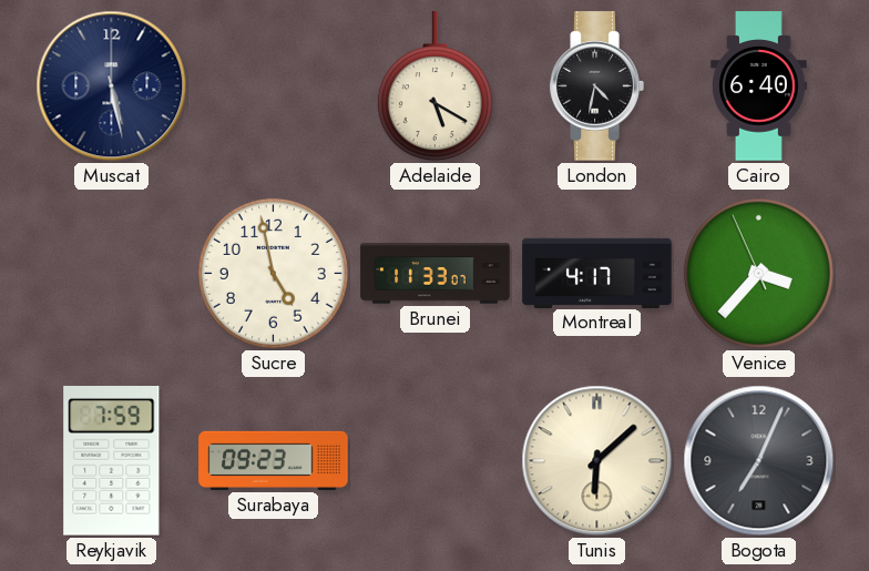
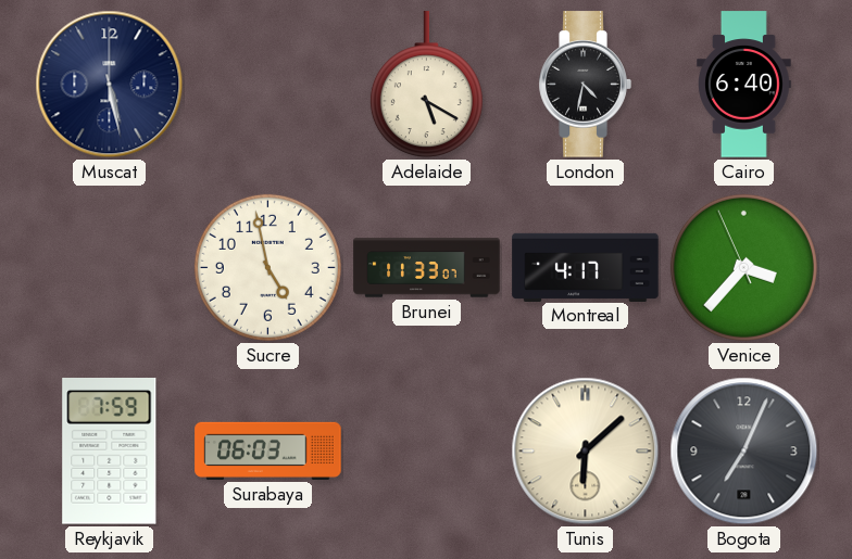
Surabaya: 09:23 -> 06:03
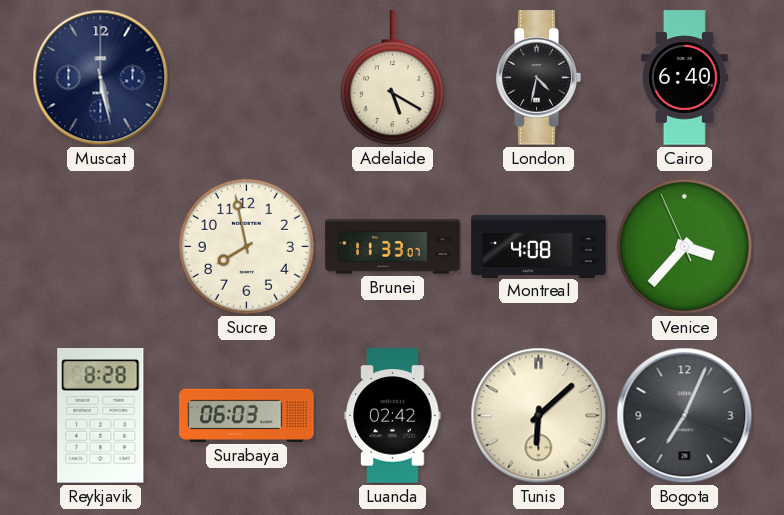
Sucre: 4:58 -> 7:58
Montreal: 4:17 -> 4:08
Reykjavik: 7:59 -> 8:28
Luanda: none -> 02:42
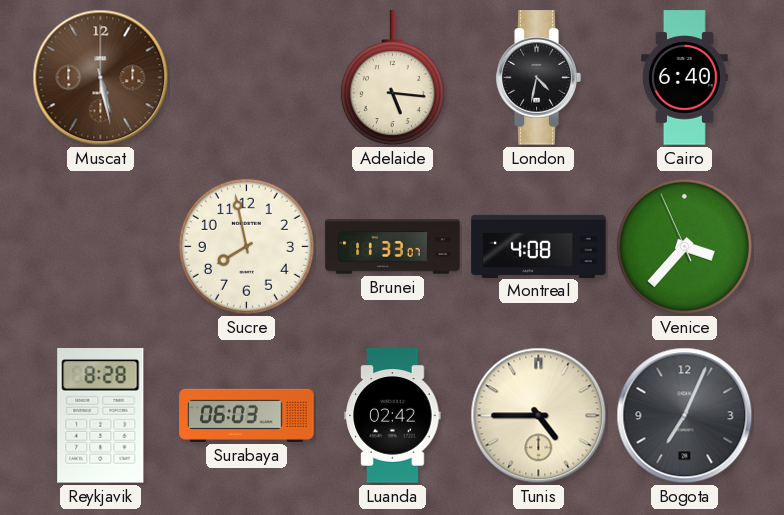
Muscat dial: navy -> brown
Adelaide: 5:20 -> 5:16
Tunis: 6:08 -> 4:45
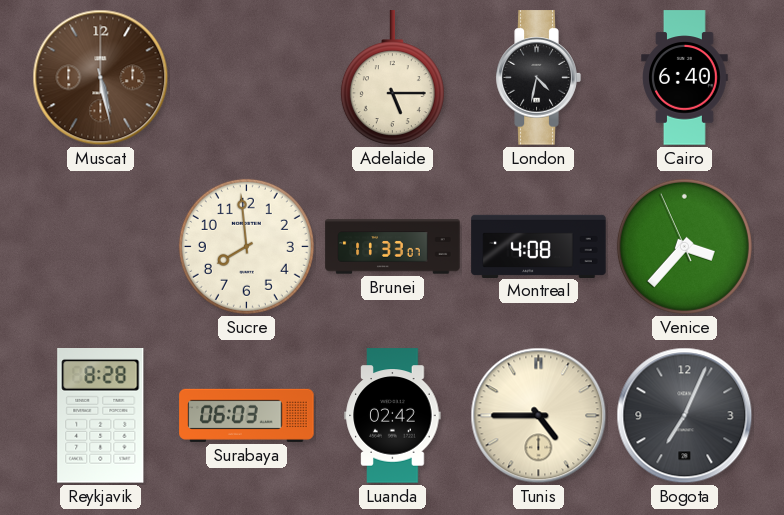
Adelaide: 5:16 -> 5:15
Sucre: 7:58 -> 7:59
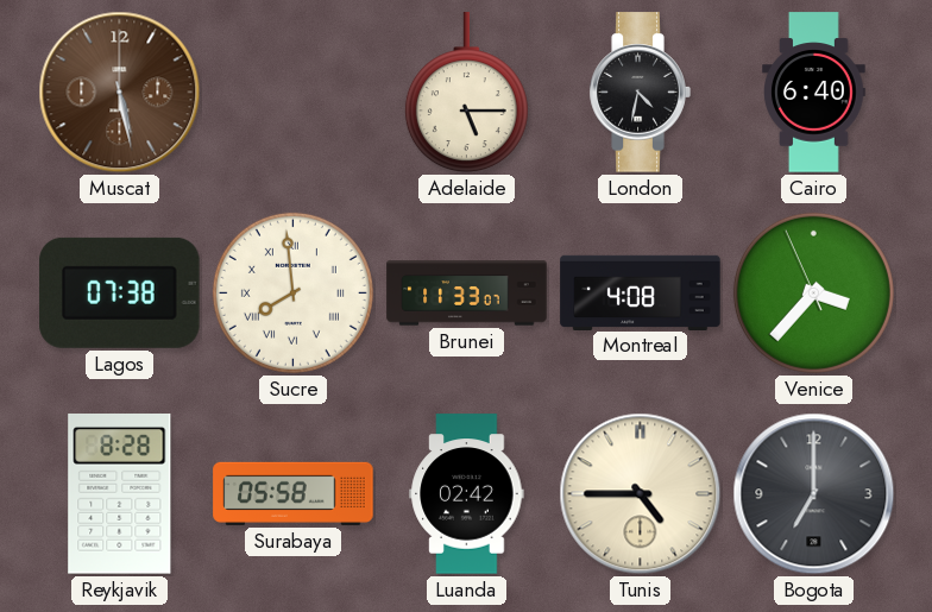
Lagos: none -> 07:38
Sucre numerals: Arabic -> Roman
Surabaya: 06:03 -> 05:58
Bogota: 7:04 -> 7:00
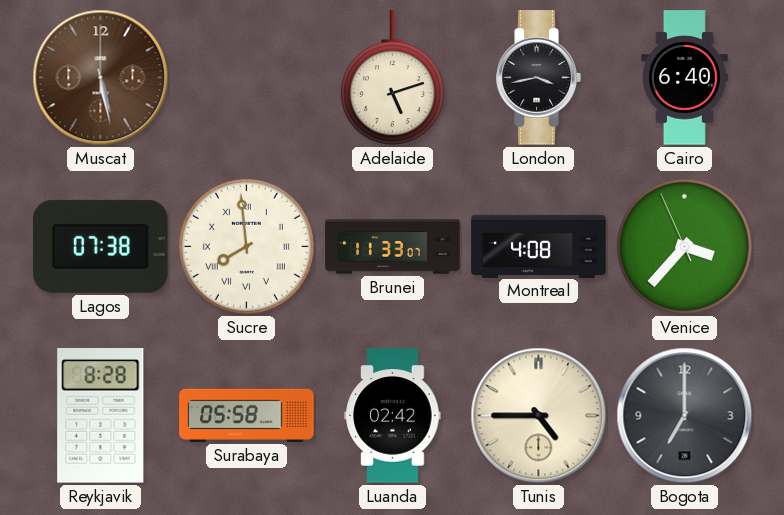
Adelaide: 5:15 -> 5:12
London: 4:32 -> 3:43
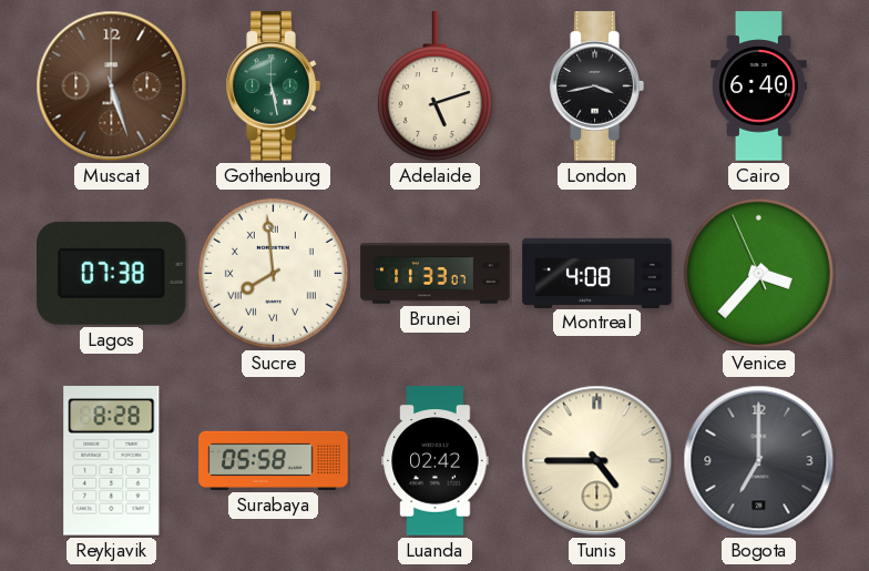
Muscat: 5:28 -> 5:27
Gothenburg: none -> 5:28
